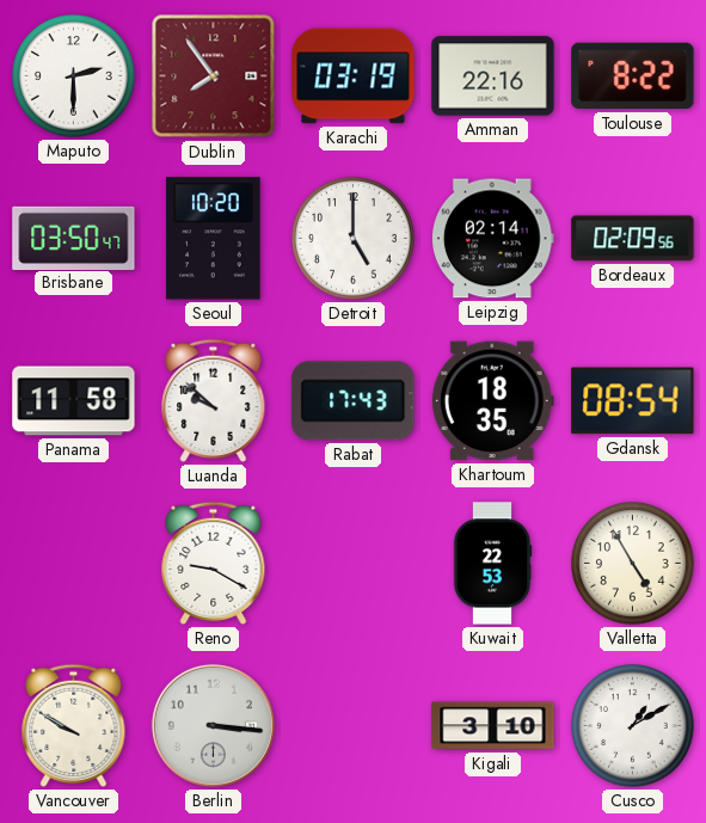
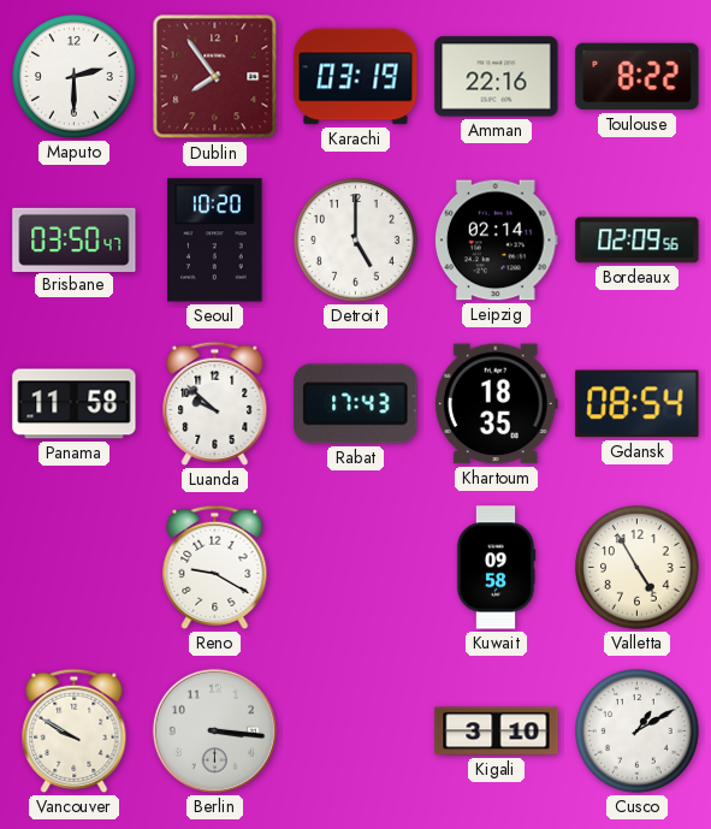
Kuwait: 22:53 -> 09:58
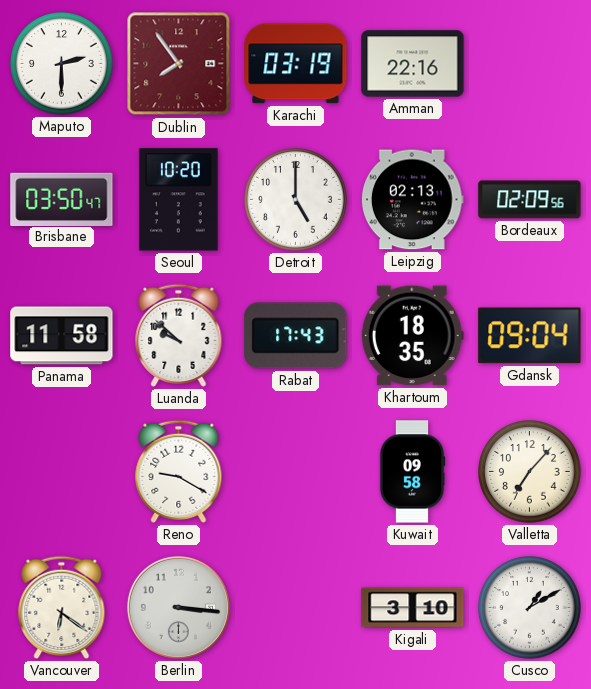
Toulouse: 8:22 -> none
Leipzig: 02:14 -> 02:13
Gdansk: 08:54 -> 09:04
Valletta: 4:55 -> 7:07
Vancouver: 9:50 -> 6:21
